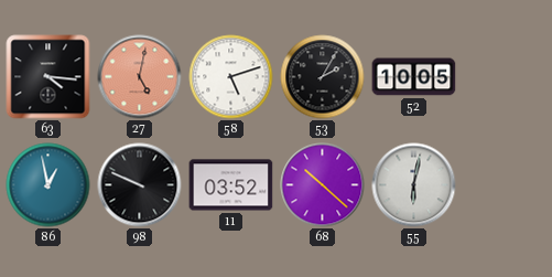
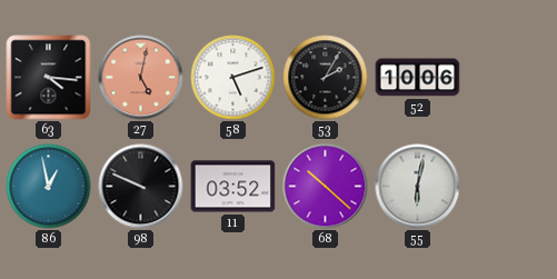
52: 10:05 -> 10:06
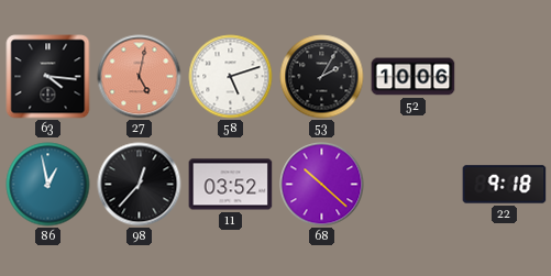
98: 9:49 -> 12:37
55: 6:02 -> none
22: none -> 9:18
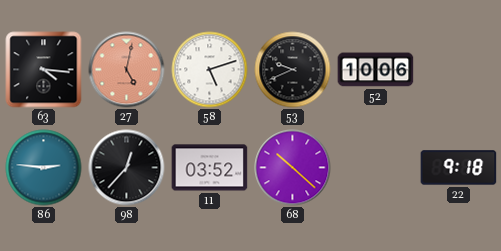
53: 2:05 -> 9:41
86: 12:58 -> 2:46
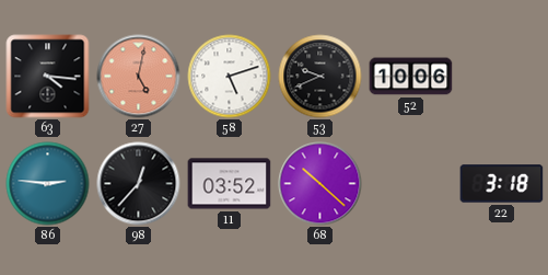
22: 9:18 -> 3:18
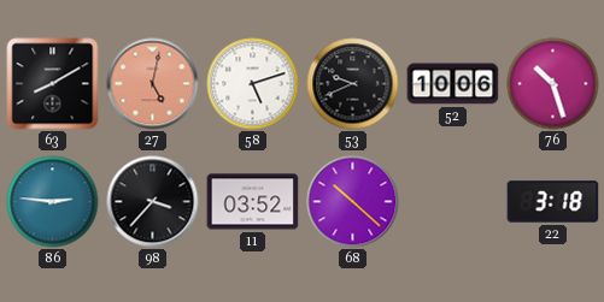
63: 4:16 -> 8:10
76: none -> 10:27
98: 12:37 -> 3:37
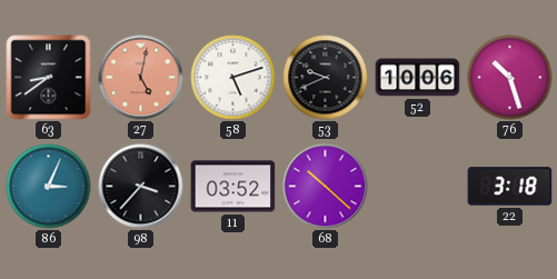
63: 8:10 -> 8:39
86: 2:46 -> 3:04
